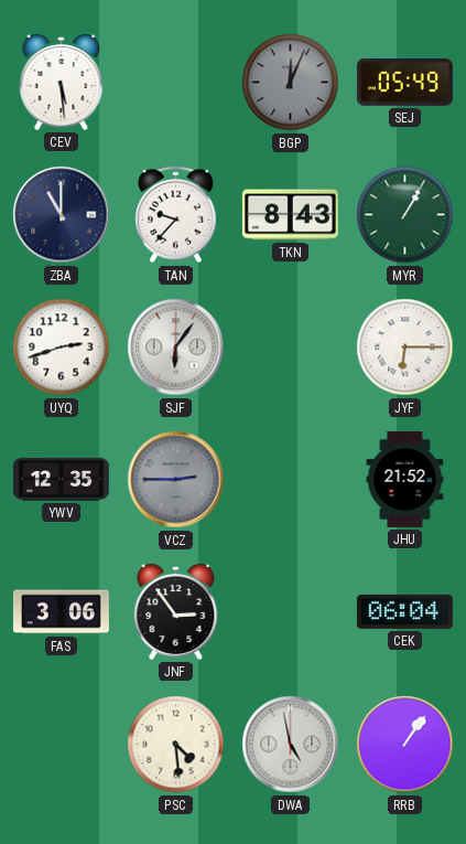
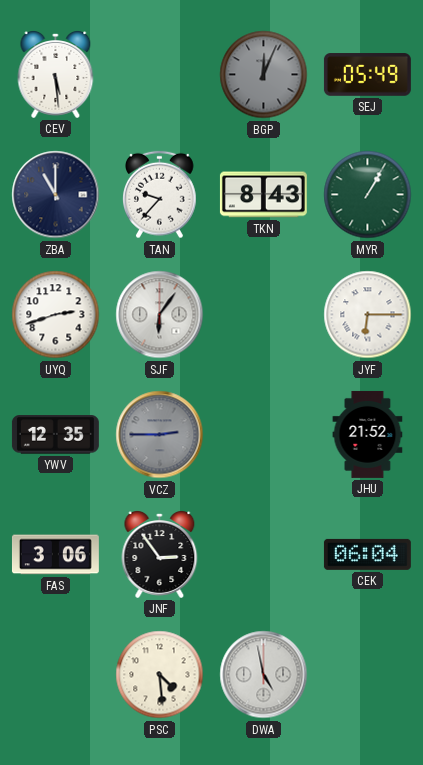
RRB: 1:06 -> none
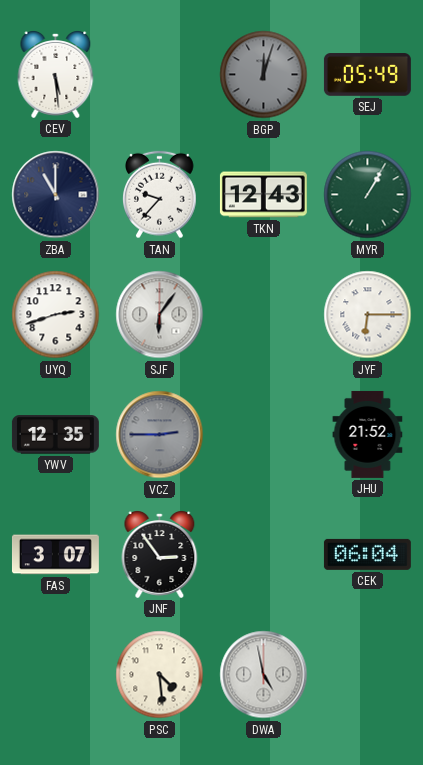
BGP: 12:04 -> 12:03
TKN: 8:43 -> 12:43
FAS: 3:06 -> 3:07
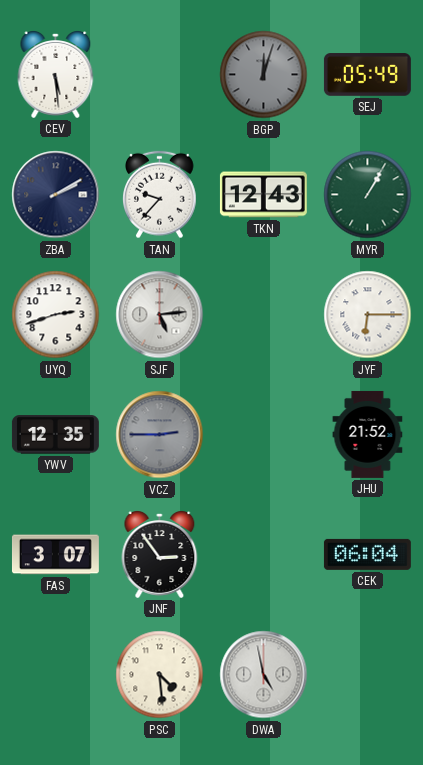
ZBA: 11:00 -> 2:10
SJF: 6:06 -> 5:14
